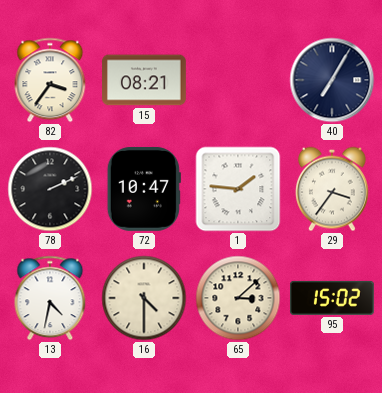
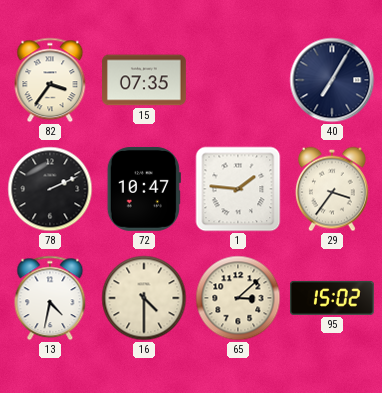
15: 08:21 -> 07:35
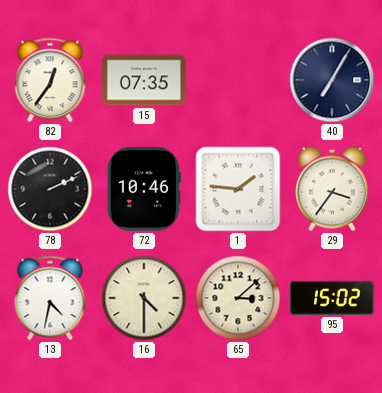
82: 3:36 -> 12:36
72: 10:47 -> 10:46
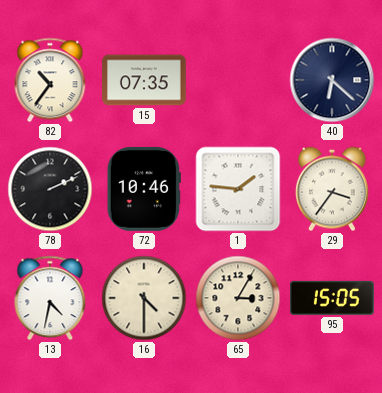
82: 12:36 -> 10:36
40: 7:05 -> 6:22
65: 3:08 -> 3:05
95: 15:02 -> 15:05
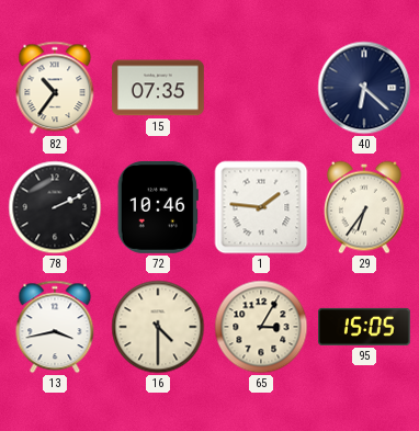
29: 3:36 -> 6:36
13: 4:32 -> 3:43
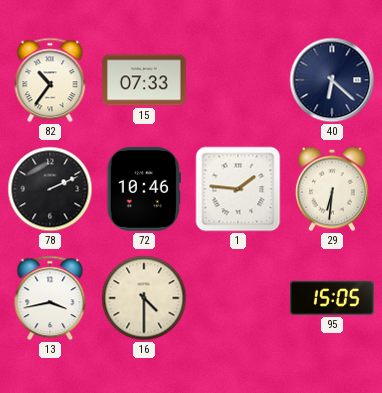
15: 07:35 -> 07:33
29: 6:36 -> 6:31
65: 3:05 -> none
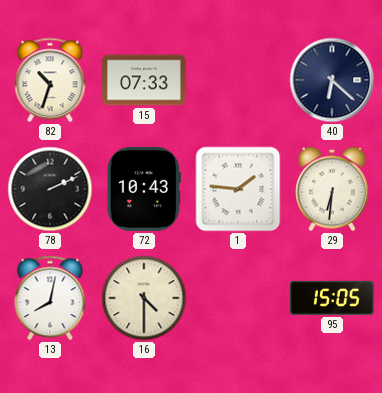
82: 10:36 -> 10:33
72: 10:46 -> 10:43
13: 3:43 -> 8:02
